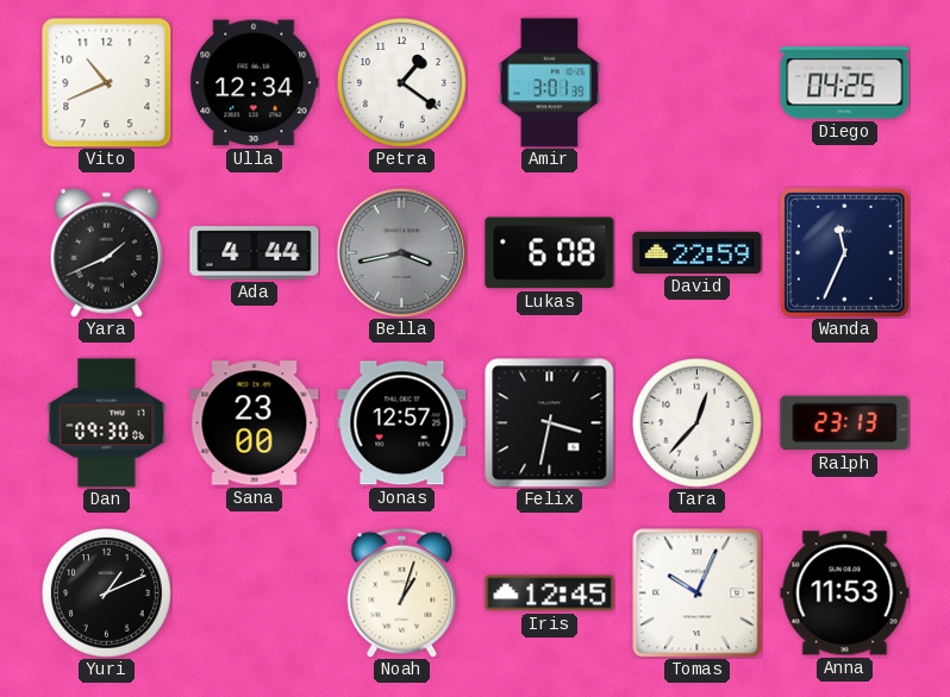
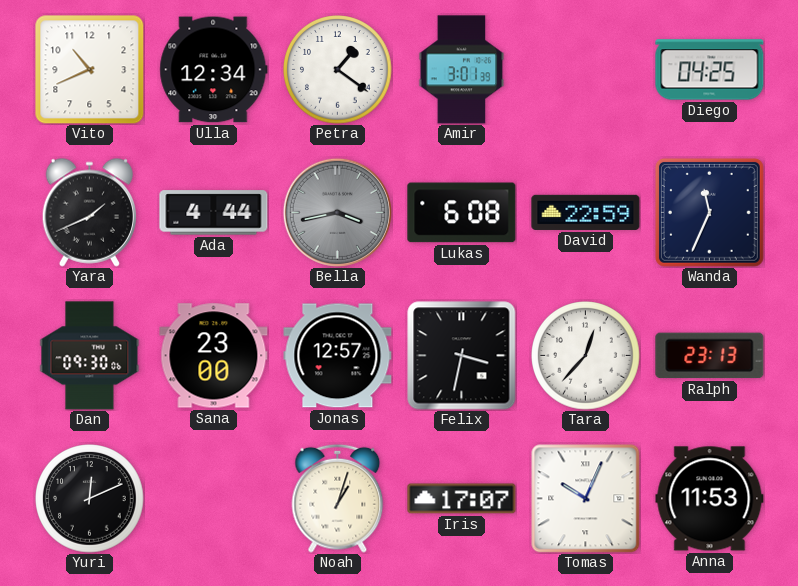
Yuri: 1:11 -> 12:11
Iris: 12:45 -> 17:07
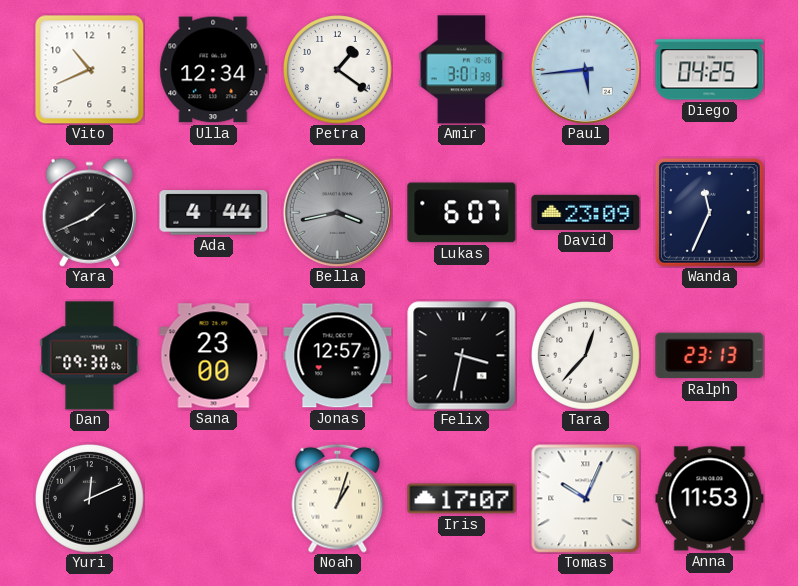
Paul: none -> 5:44
Lukas: 6:08 -> 6:07
David: 22:59 -> 23:09
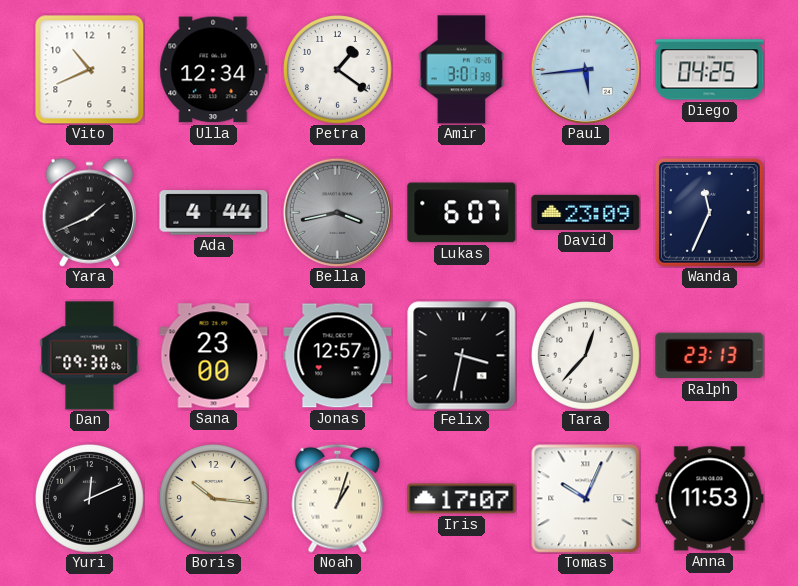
Boris: none -> 10:16
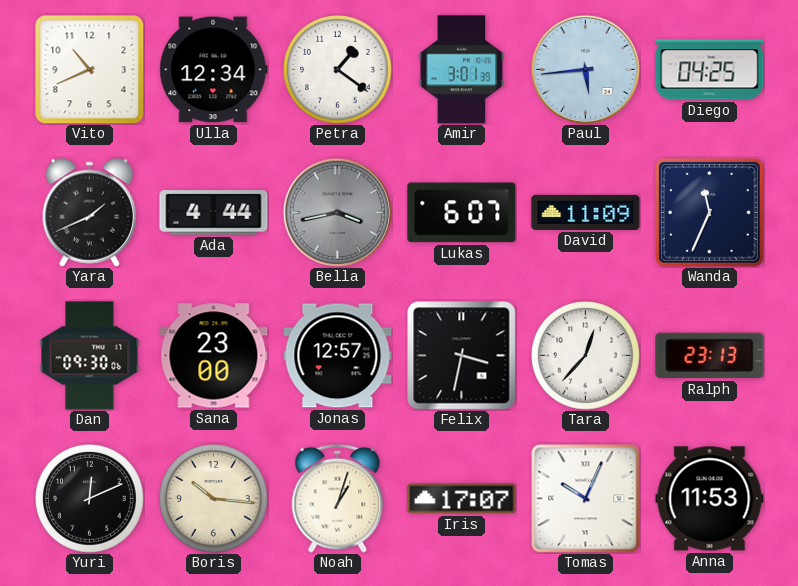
David: 23:09 -> 11:09
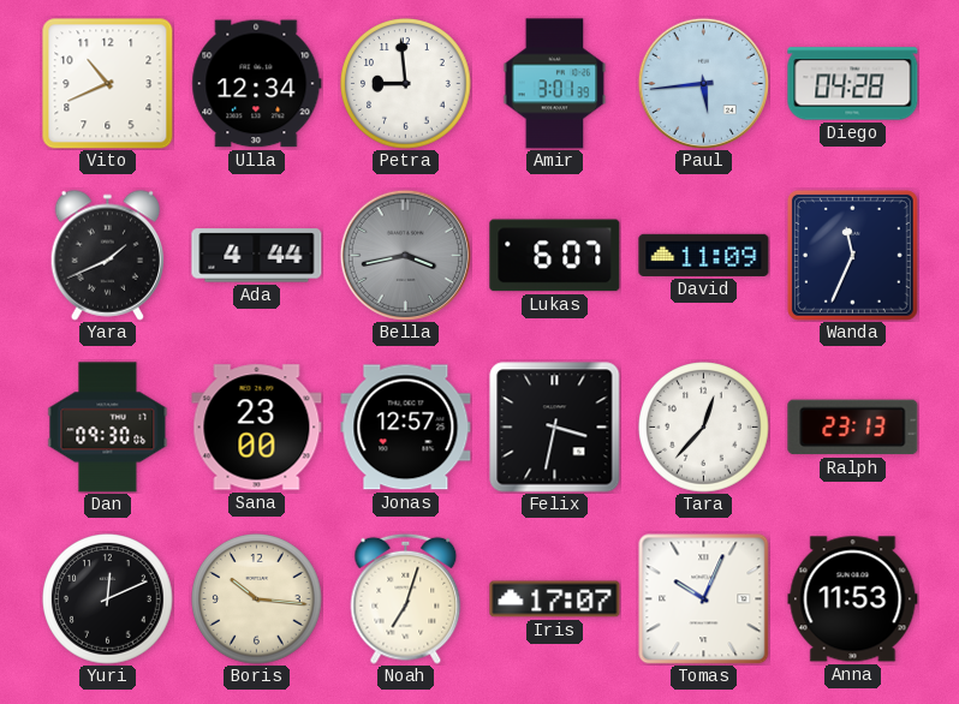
Petra: 1:21 -> 8:59
Diego: 04:25 -> 04:28
Noah: 1:03 -> 7:03
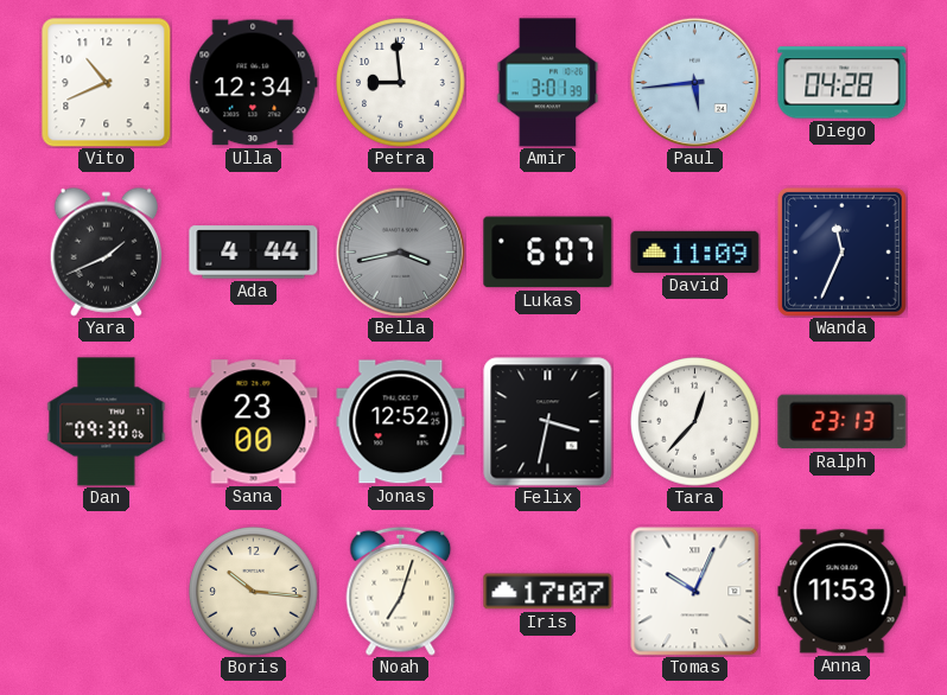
Jonas: 12:57 -> 12:52
Yuri: 12:11 -> none
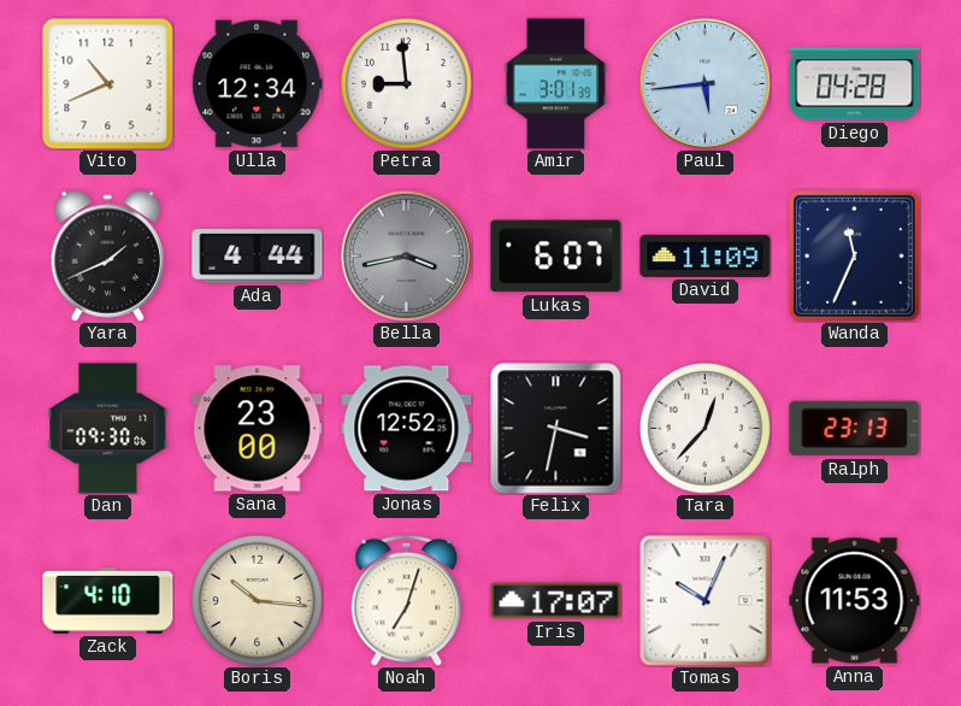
Zack: none -> 4:10
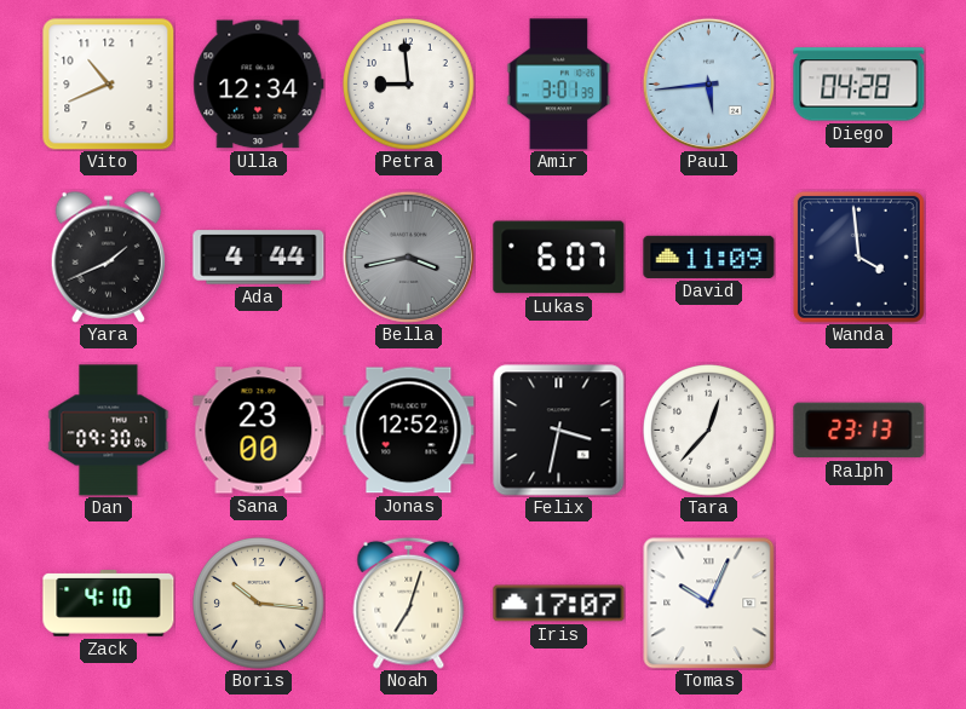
Wanda: 11:34 -> 3:59
Anna: 11:53 -> none
